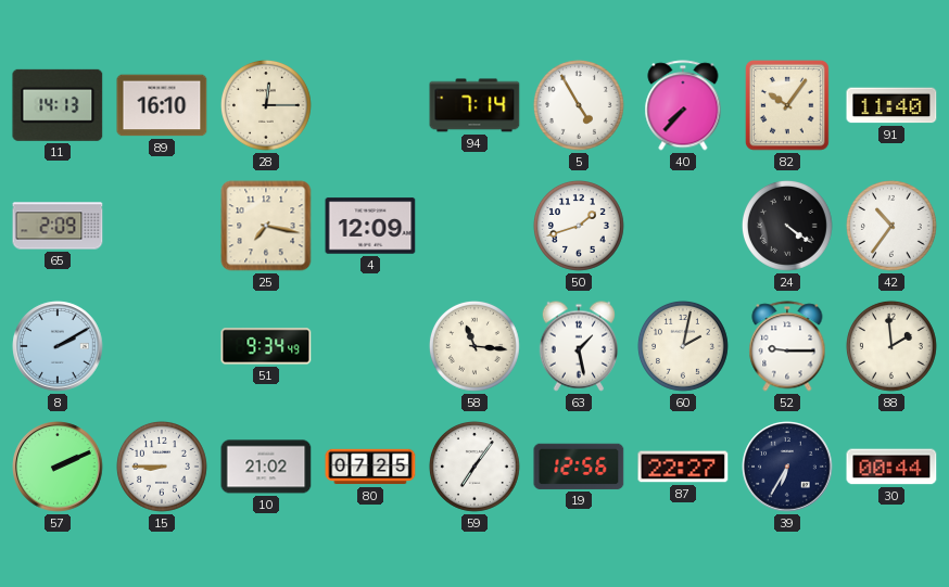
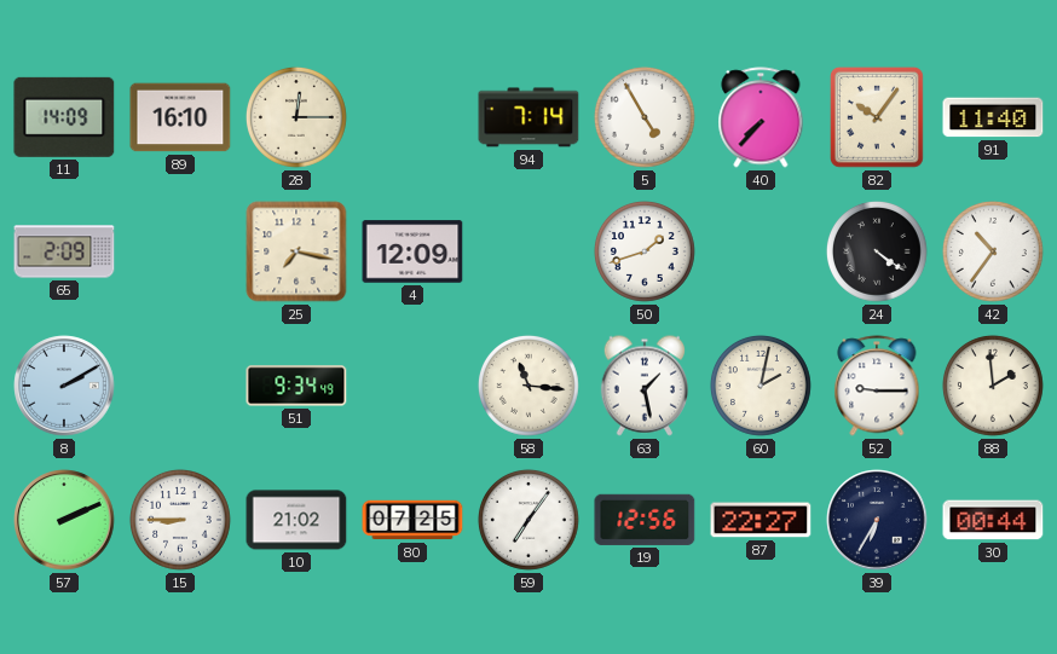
11: 14:13 -> 14:09
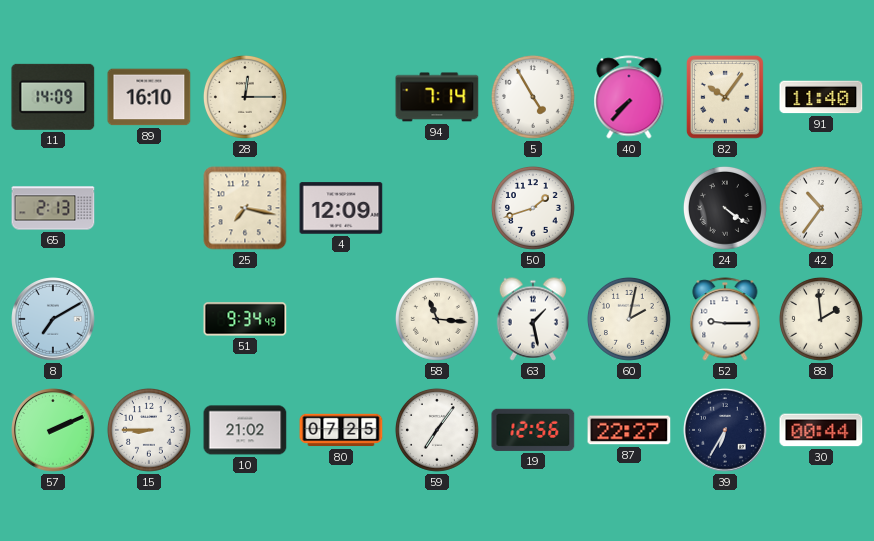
65: 2:09 -> 2:13
8: 2:10 -> 7:10
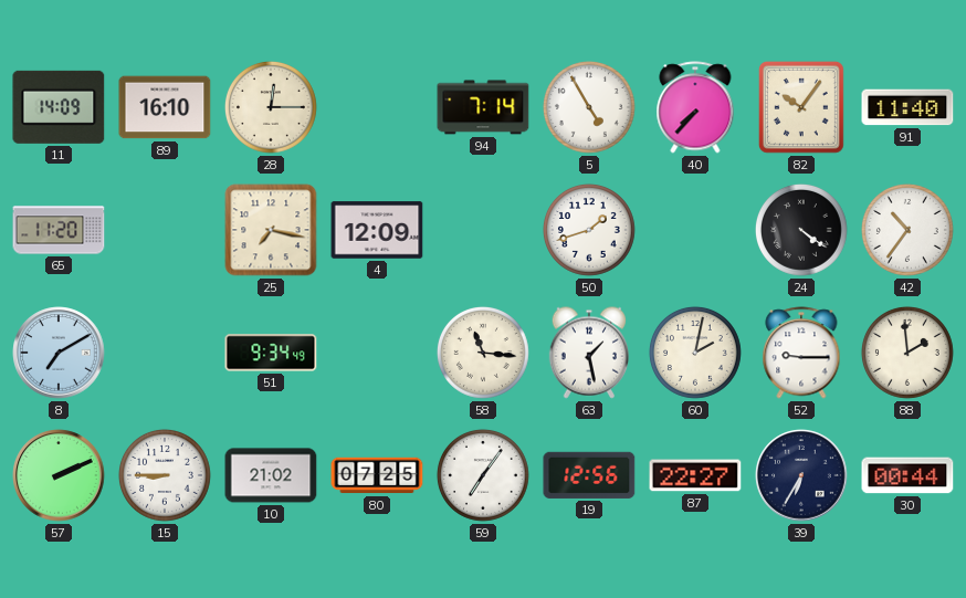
65: 2:13 -> 11:20
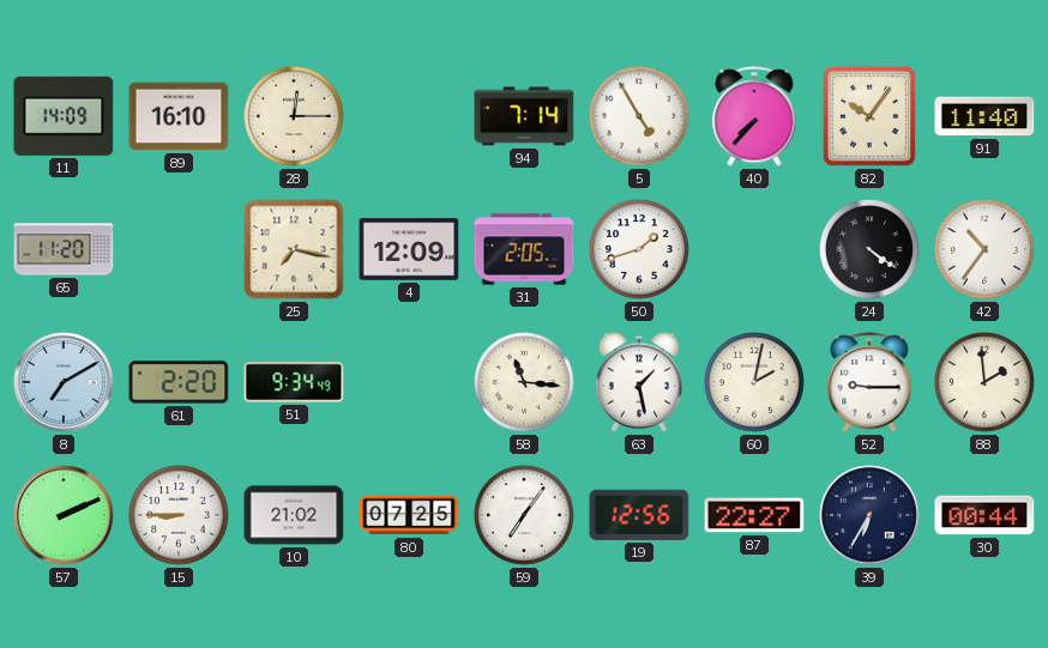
31: none -> 2:05
61: none -> 2:20
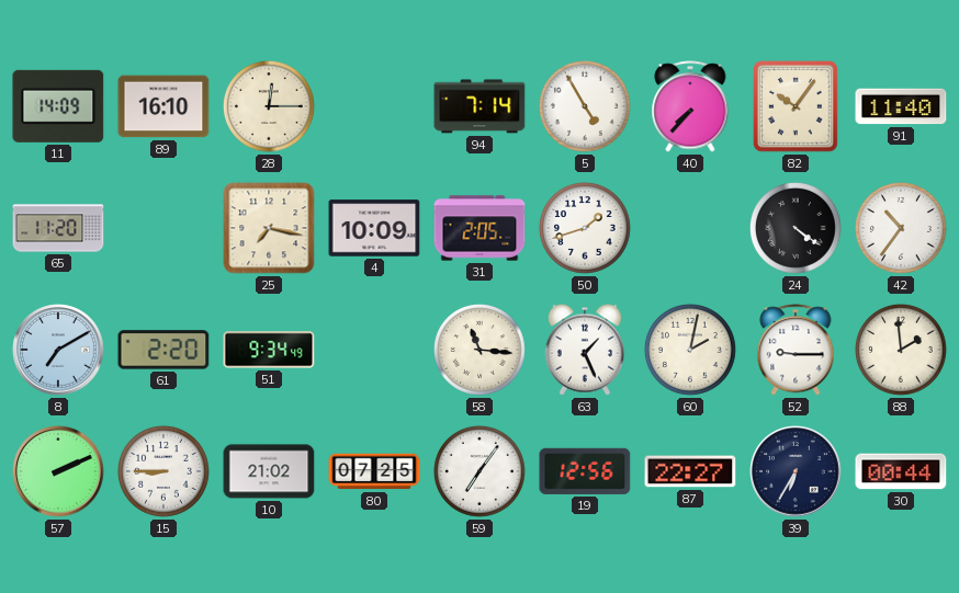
4: 12:09 -> 10:09
63: 1:28 -> 1:26
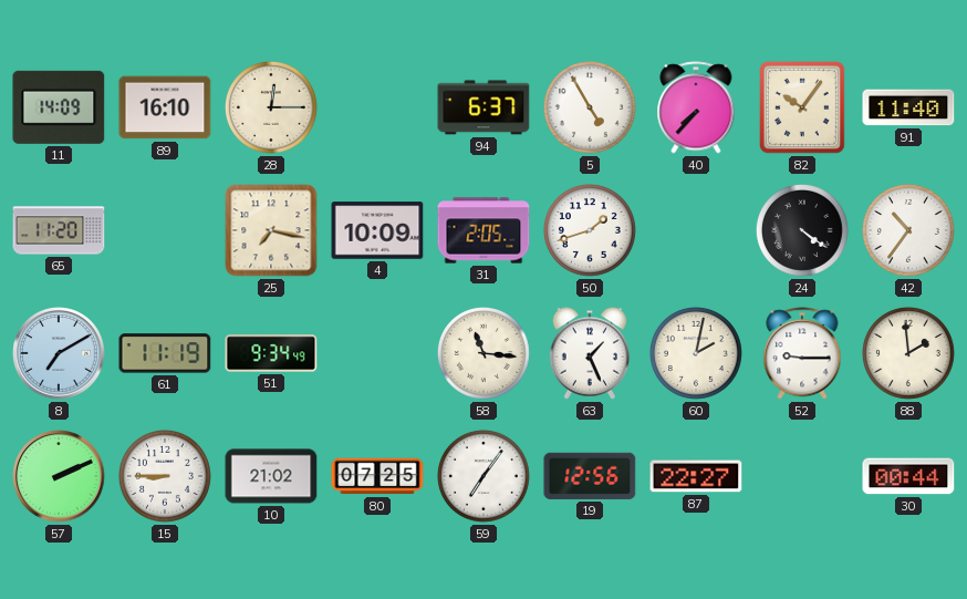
94: 7:14 -> 6:37
61: 2:20 -> 11:19
39: 6:35 -> none
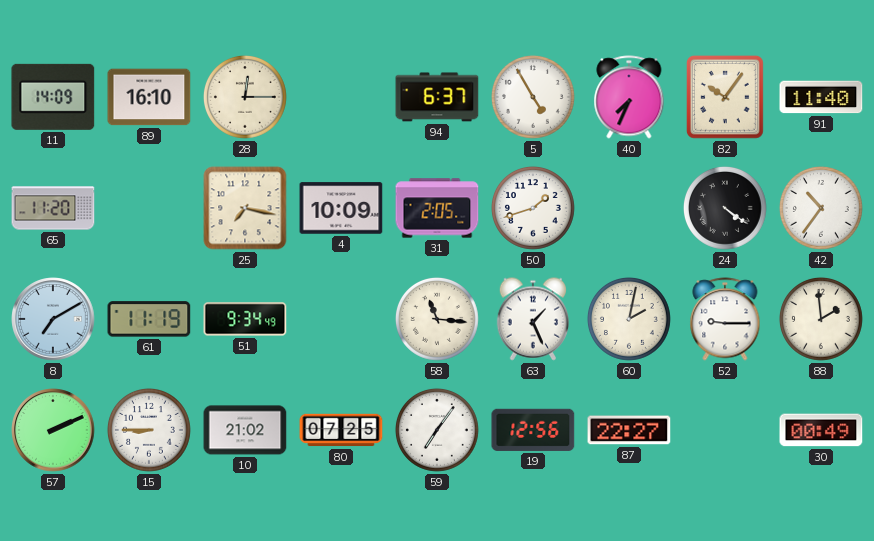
40: 7:37 -> 7:34
30: 00:44 -> 00:49
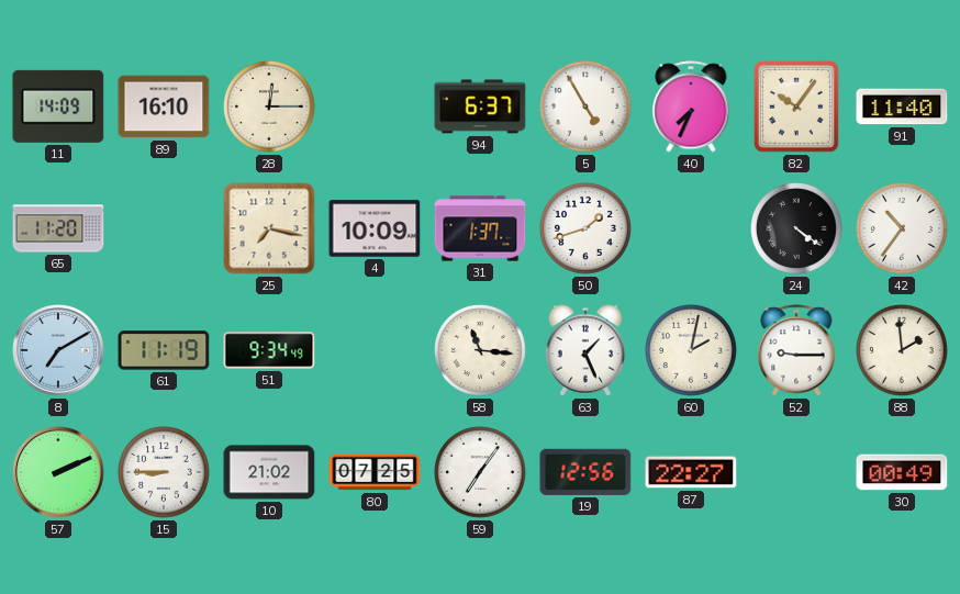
31: 2:05 -> 1:37
